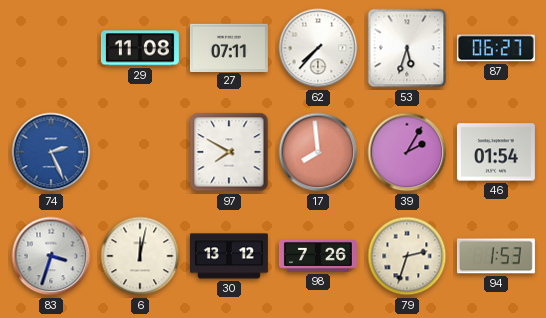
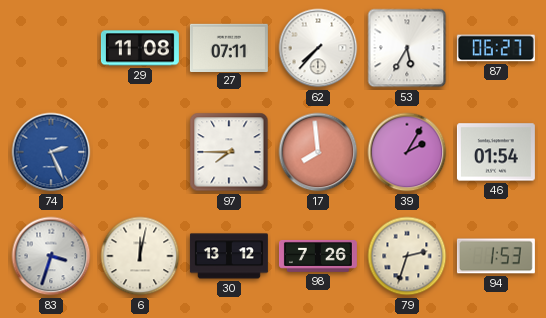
53: 5:33 -> 5:35
97: 7:50 -> 7:45
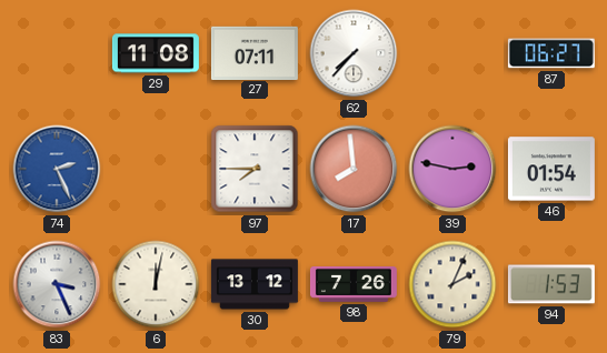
53: 5:35 -> none
39: 2:05 -> 2:47
83: 3:33 -> 3:26
79: 2:33 -> 2:04
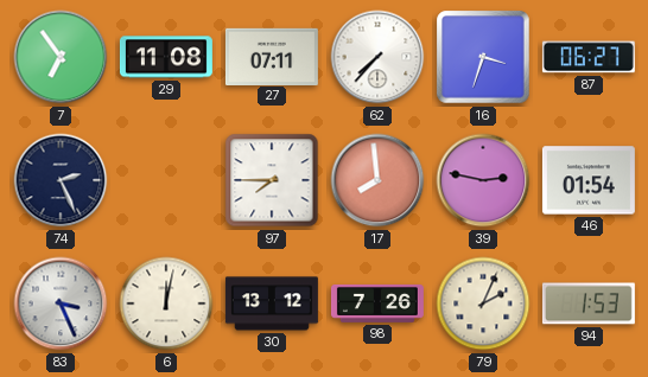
7: none -> 6:54
16: none -> 3:33
74 dial: blue -> navy
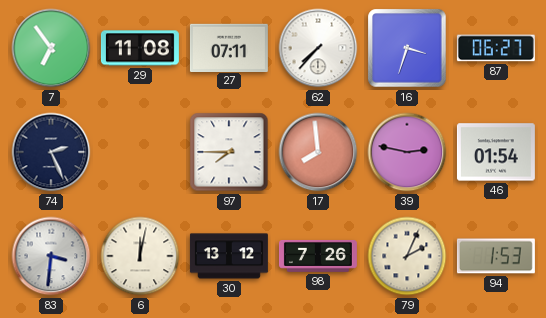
83: 3:26 -> 3:31
